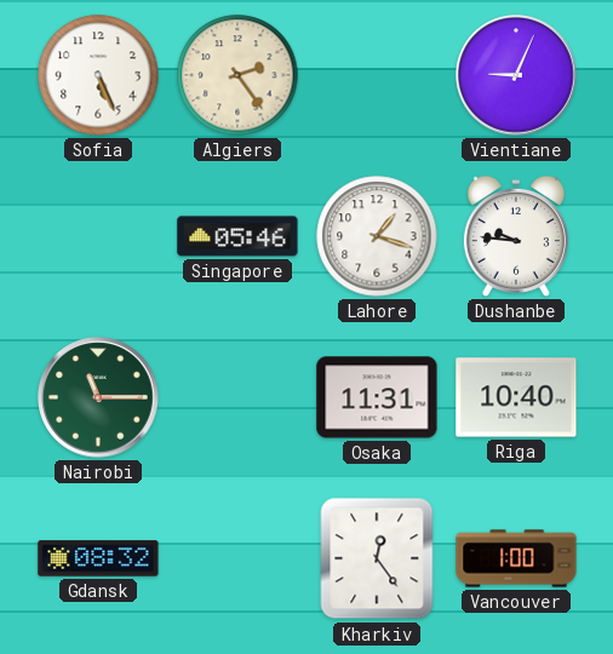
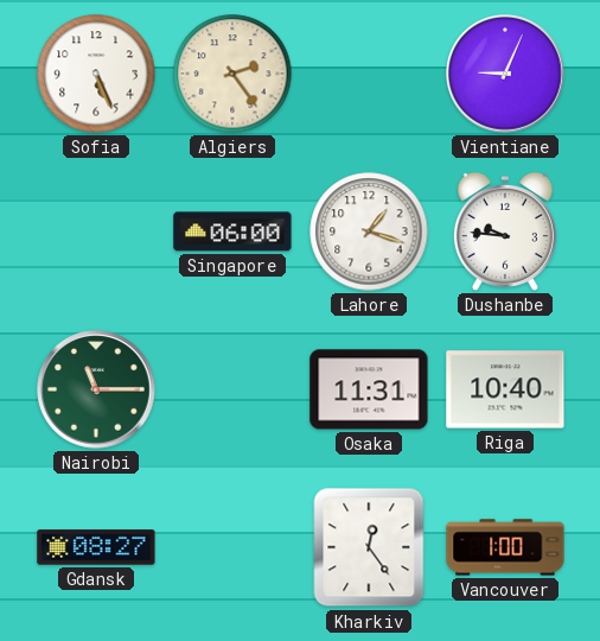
Singapore: 05:46 -> 06:00
Gdansk: 08:32 -> 08:27
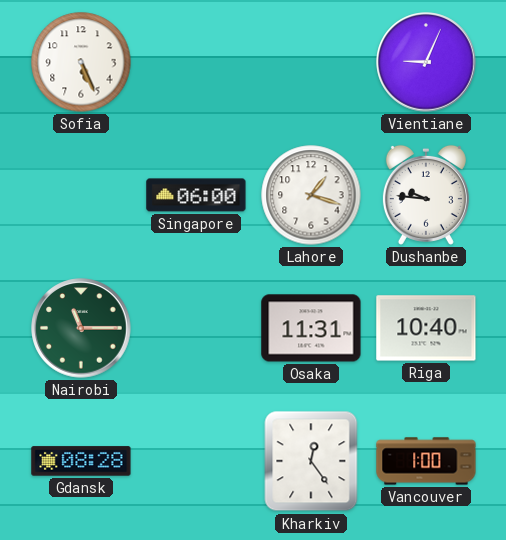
Algiers: 2:24 -> none
Gdansk: 08:27 -> 08:28
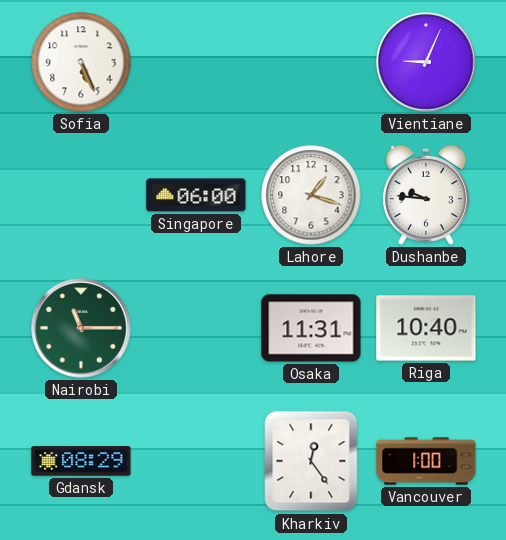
Gdansk: 08:28 -> 08:29
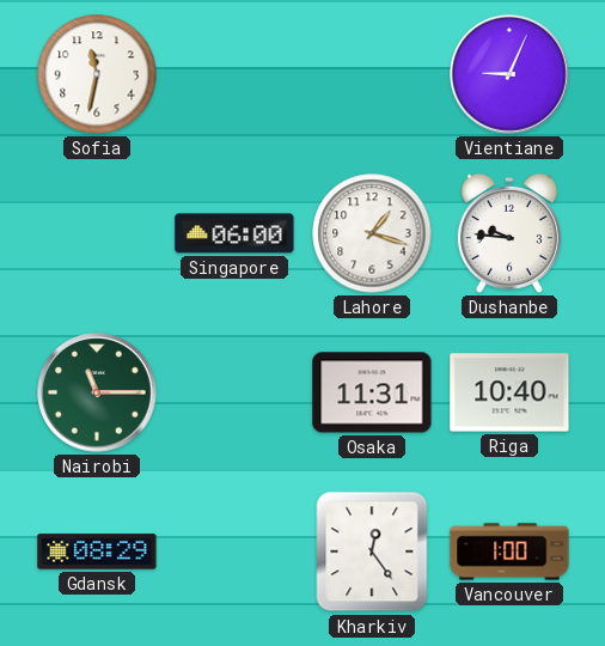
Sofia: 5:26 -> 11:32
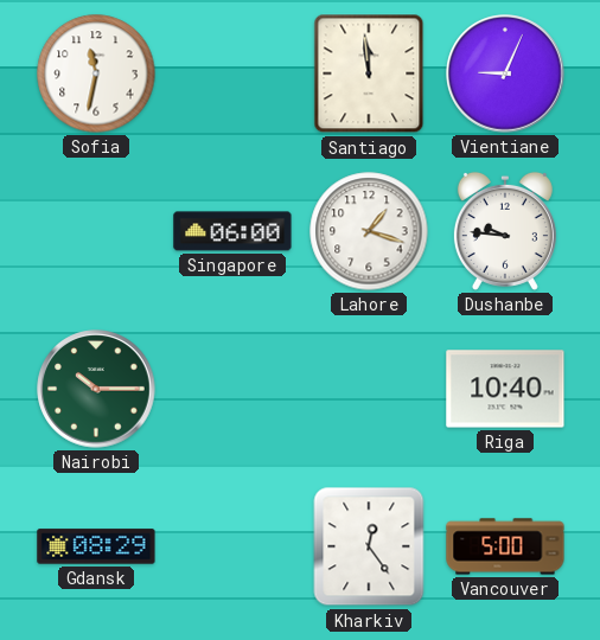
Santiago: none -> 11:59
Nairobi: 11:15 -> 10:15
Osaka: 11:31 -> none
Vancouver: 1:00 -> 5:00
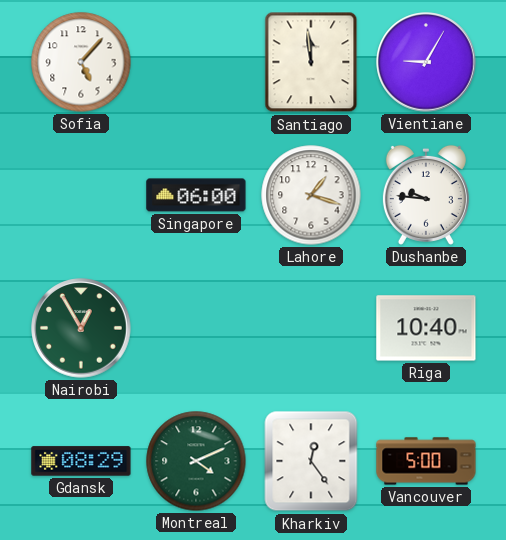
Sofia: 11:32 -> 5:07
Vientiane: 9:04 -> 9:05
Nairobi: 10:15 -> 12:55
Montreal: none -> 4:11
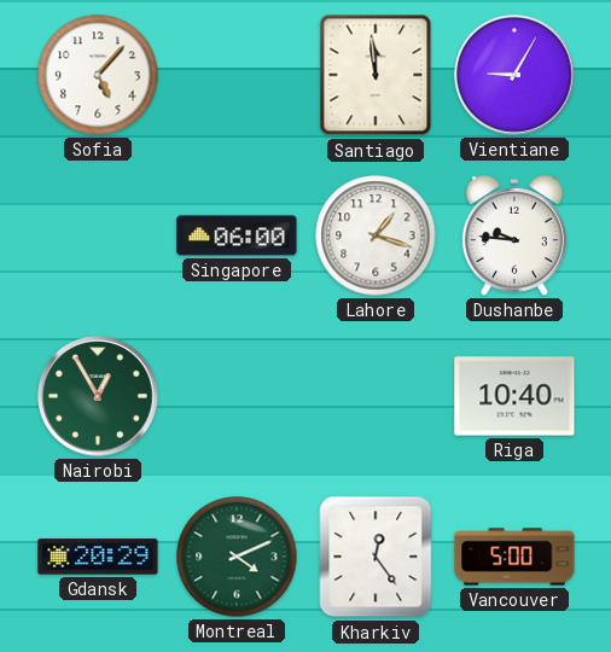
Gdansk: 08:29 -> 20:29
